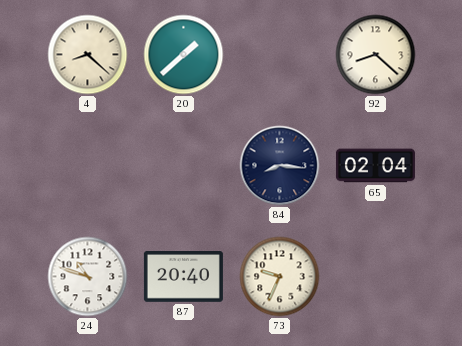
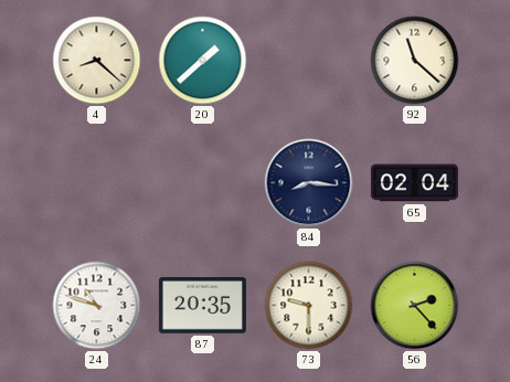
92: 8:22 -> 11:22
87: 20:40 -> 20:35
73: 9:34 -> 9:30
56: none -> 2:23
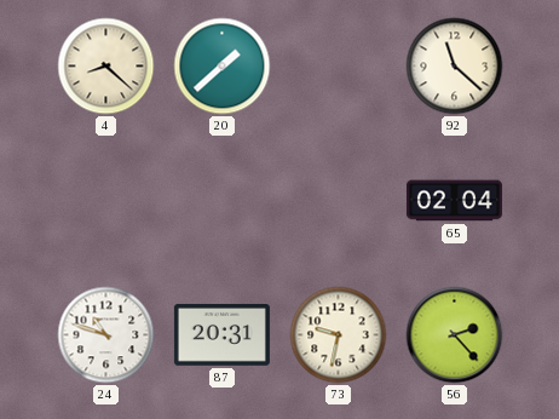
84: 8:16 -> none
87: 20:35 -> 20:31
73: 9:30 -> 9:32
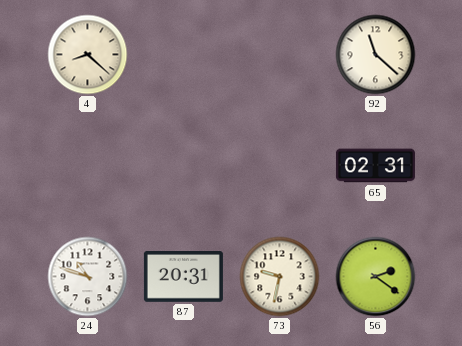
20: 1:38 -> none
65: 02:04 -> 02:31
56: 2:23 -> 2:21
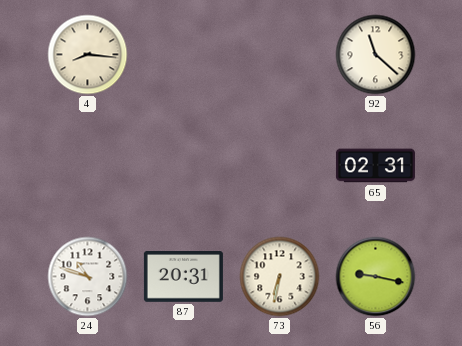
4: 8:22 -> 8:16
73: 9:32 -> 6:32
56: 2:21 -> 9:17
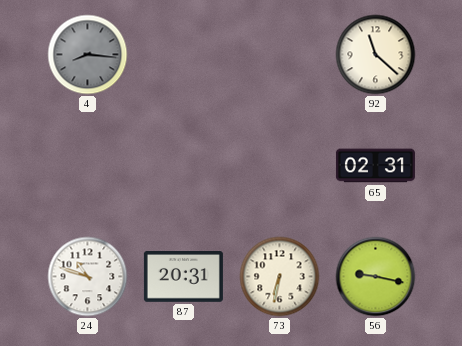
4 dial: cream -> grey
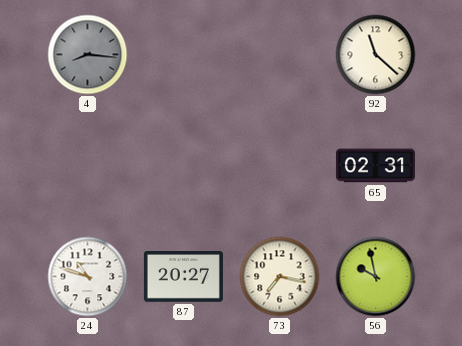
87: 20:31 -> 20:27
73: 6:32 -> 7:17
56: 9:17 -> 9:58
